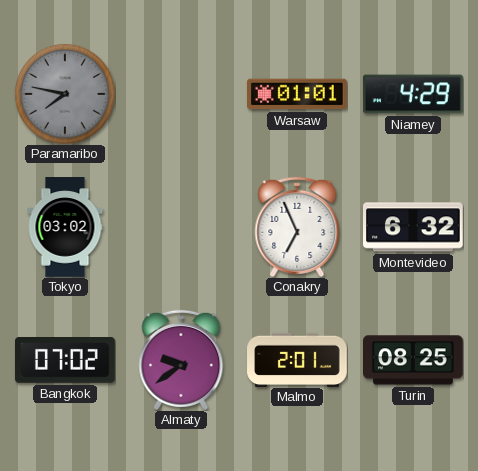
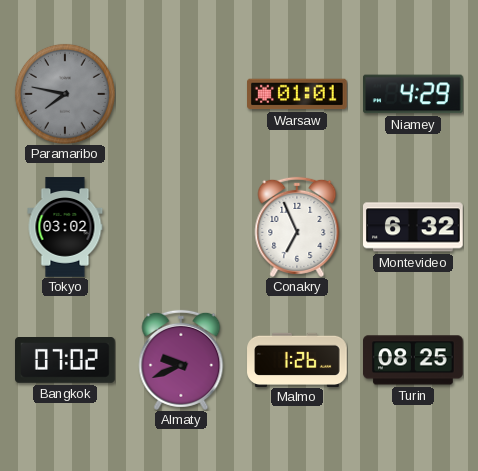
Almaty: 9:39 -> 9:41
Malmo: 2:01 -> 1:26
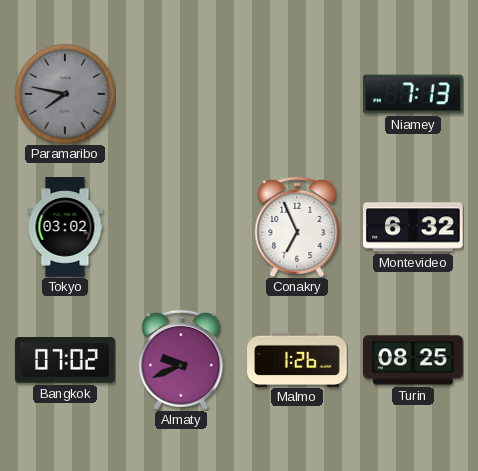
Warsaw: 01:01 -> none
Niamey: 4:29 -> 7:13
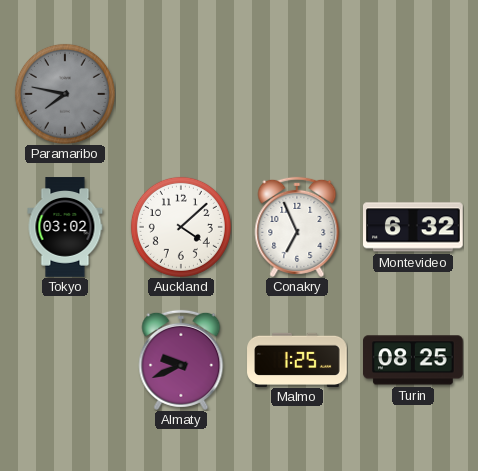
Niamey: 7:13 -> none
Auckland: none -> 4:08
Bangkok: 07:02 -> none
Malmo: 1:26 -> 1:25
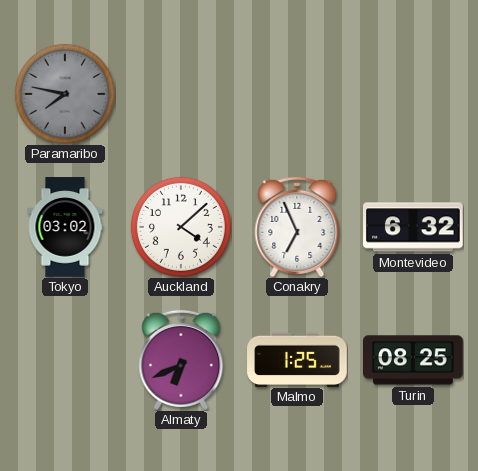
Almaty: 9:41 -> 6:41
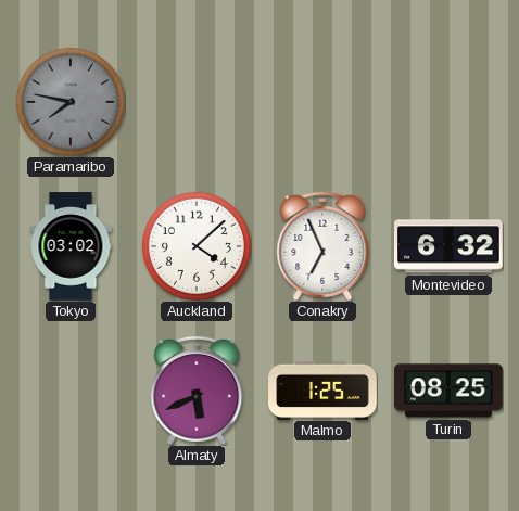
Almaty: 6:41 -> 5:41
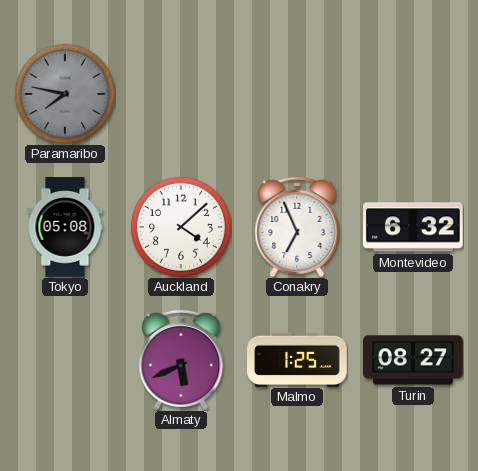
Tokyo: 03:02 -> 05:08
Turin: 08:25 -> 08:27
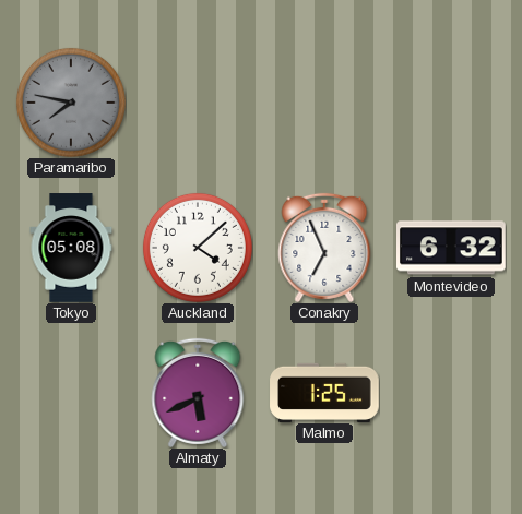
Turin: 08:27 -> none
